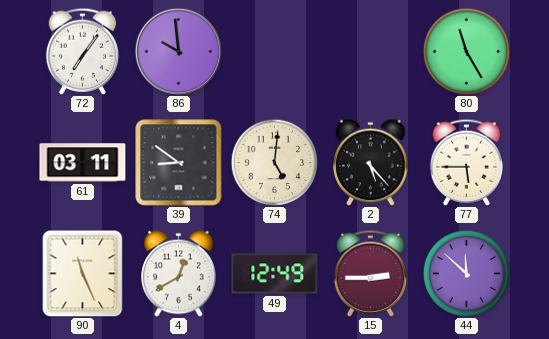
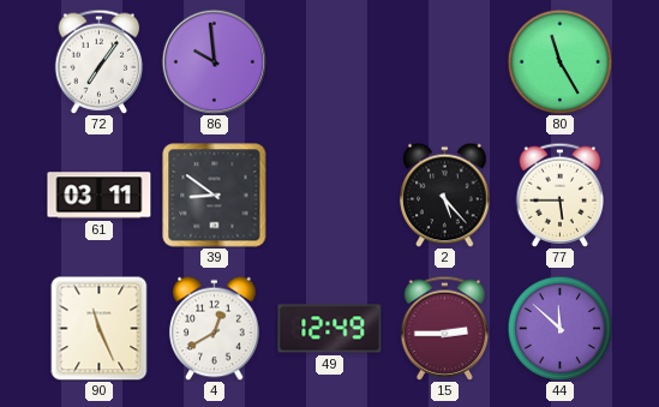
74: 5:01 -> none
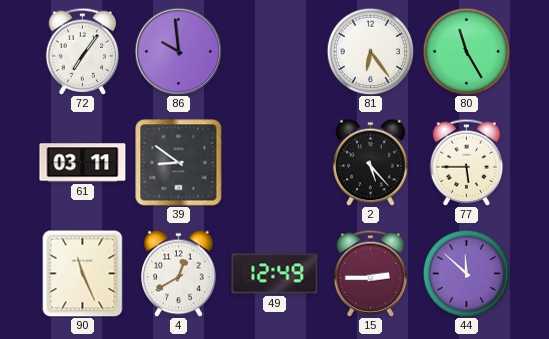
81: none -> 6:24
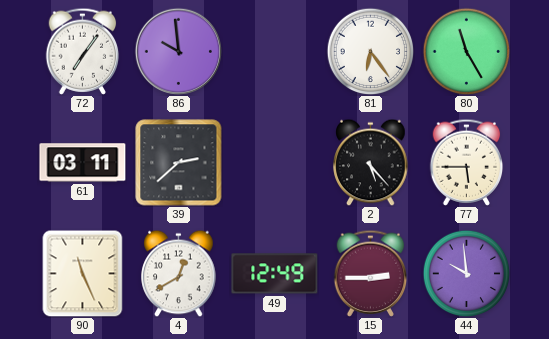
39: 8:51 -> 2:38
44: 11:52 -> 9:59
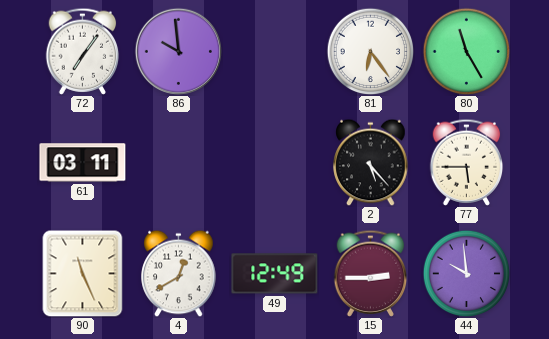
39: 2:38 -> none
